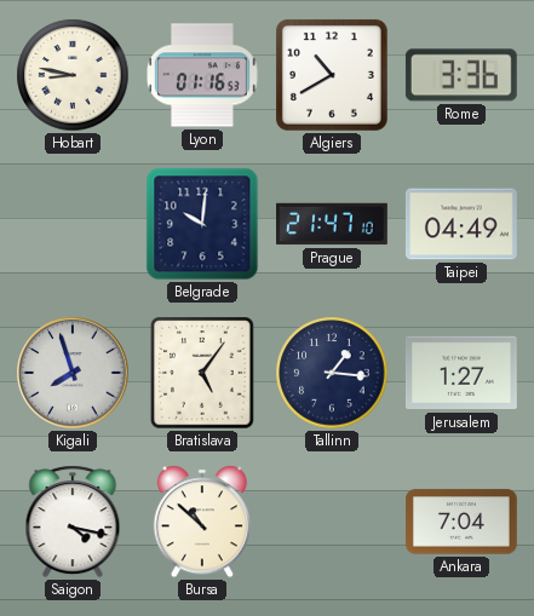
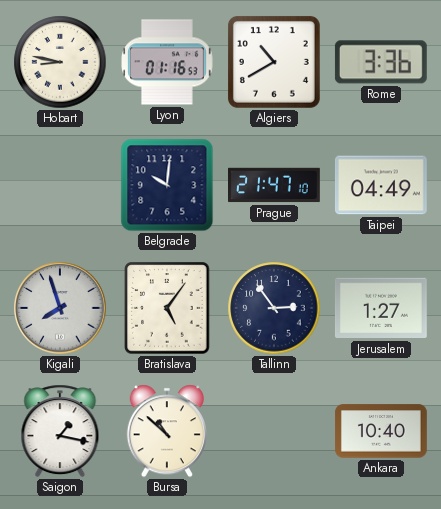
Tallinn: 1:16 -> 2:54
Saigon: 4:17 -> 1:17
Ankara: 7:04 -> 10:40
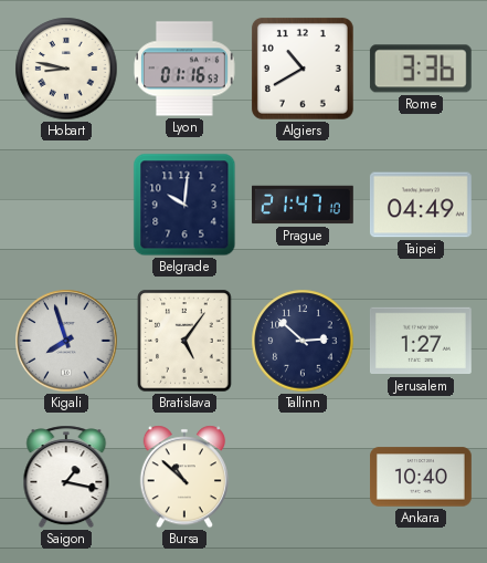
Tallinn: 2:54 -> 2:52
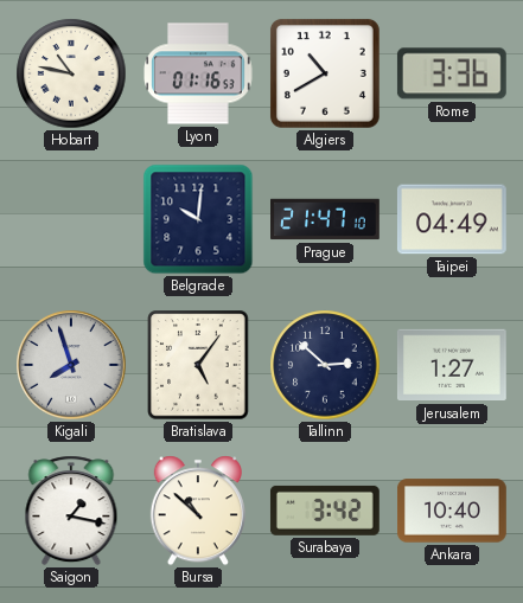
Hobart: 8:47 -> 10:47
Surabaya: none -> 3:42
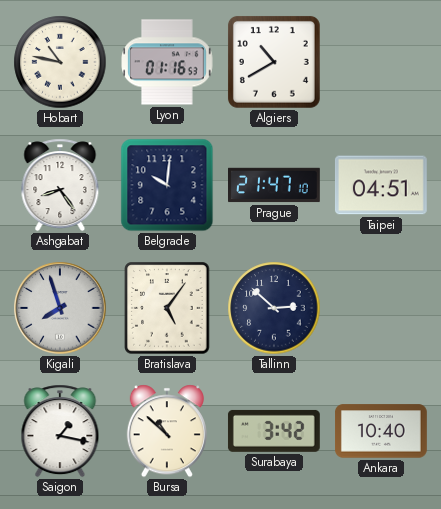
Rome: 3:36 -> none
Ashgabat: none -> 8:24
Taipei: 04:49 -> 04:51
Jerusalem: 1:27 -> none
